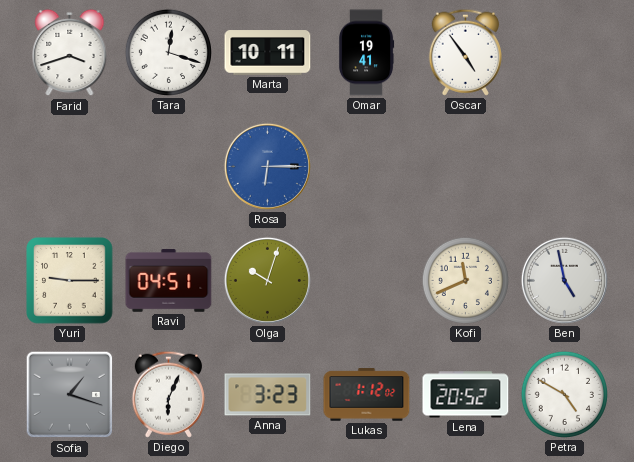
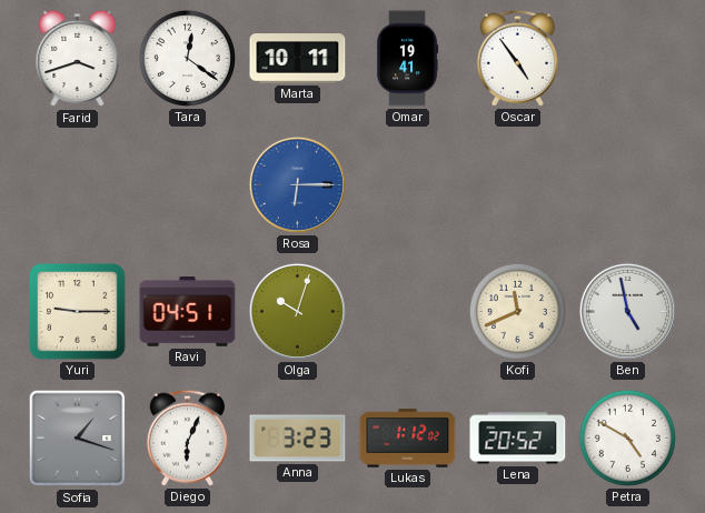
Tara: 12:18 -> 12:21
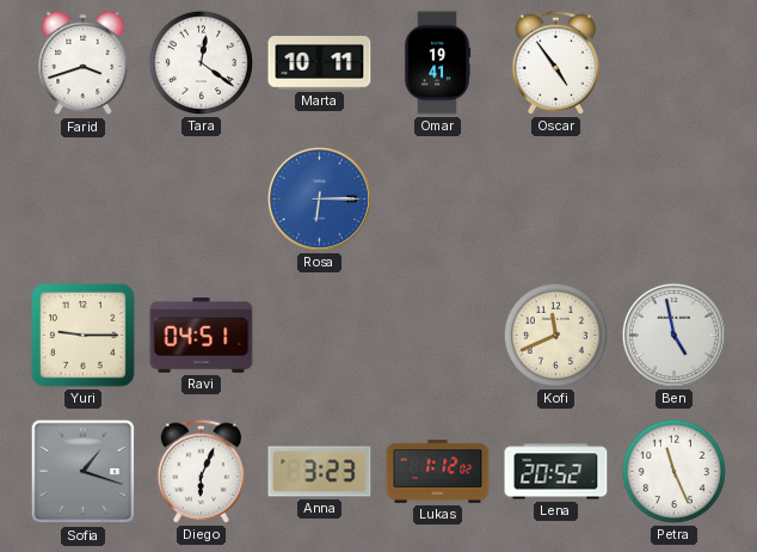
Olga: 10:03 -> none
Petra: 4:50 -> 11:26
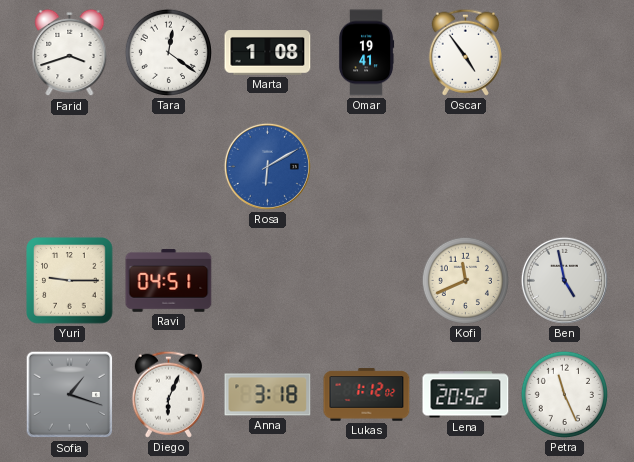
Marta: 10:11 -> 1:08
Rosa: 6:15 -> 6:10
Anna: 3:23 -> 3:18
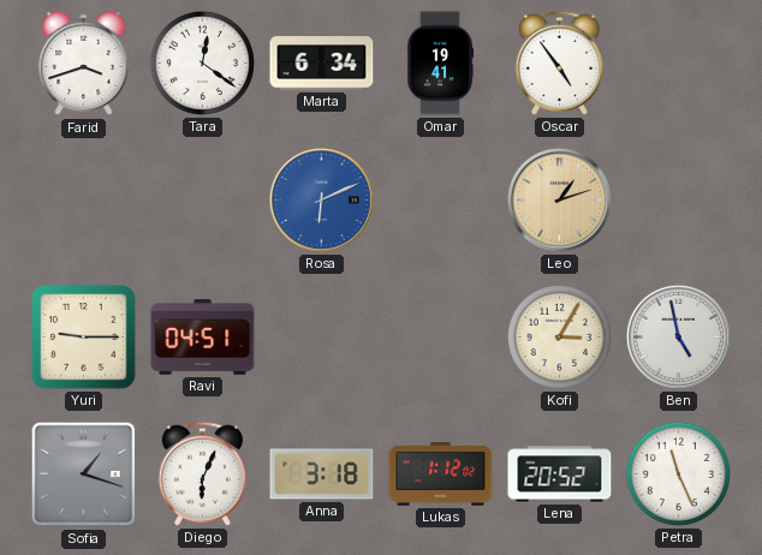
Marta: 1:08 -> 6:34
Rosa: 6:10 -> 6:11
Leo: none -> 1:12
Kofi: 11:41 -> 3:05
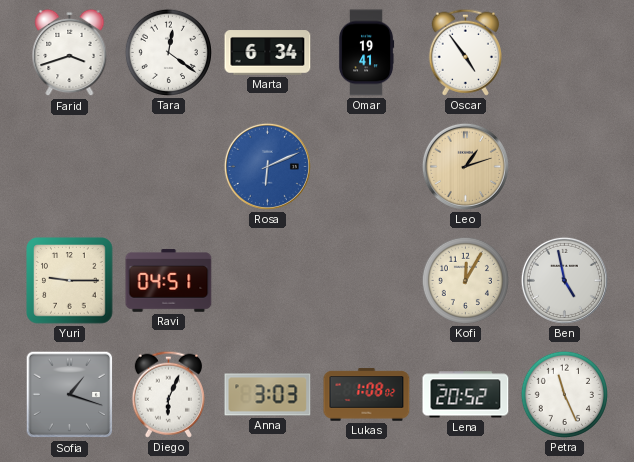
Kofi: 3:05 -> 12:05
Anna: 3:18 -> 3:03
Lukas: 1:12 -> 1:08
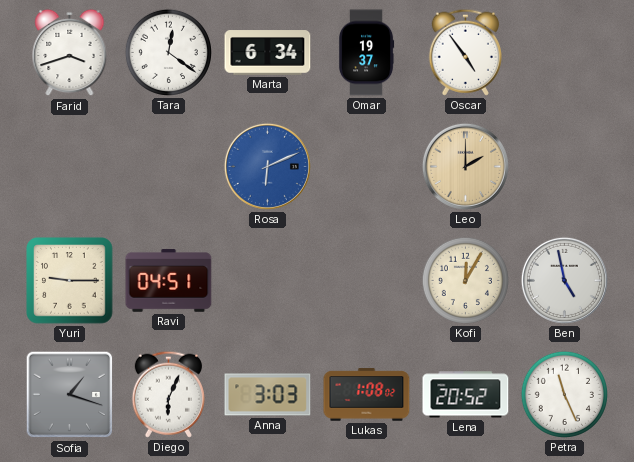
Omar: 19:41 -> 19:37
Leo: 1:12 -> 2:00
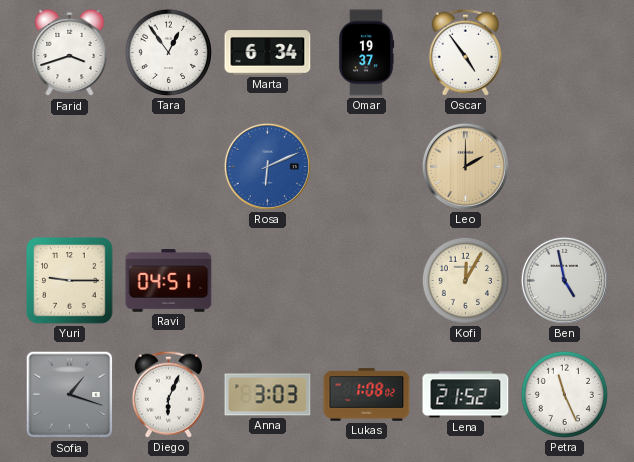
Tara: 12:21 -> 12:54
Lena: 20:52 -> 21:52
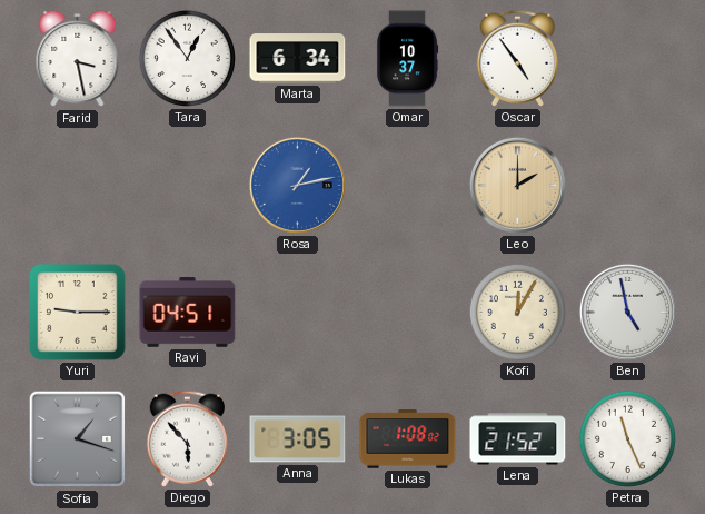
Farid: 3:42 -> 3:28
Omar: 19:37 -> 10:37
Rosa: 6:11 -> 1:13
Diego: 6:04 -> 5:53
Anna: 3:03 -> 3:05
